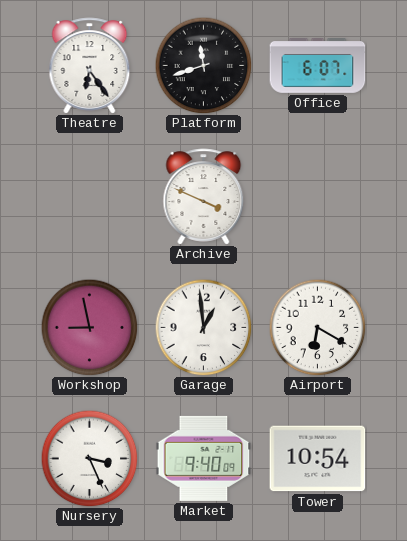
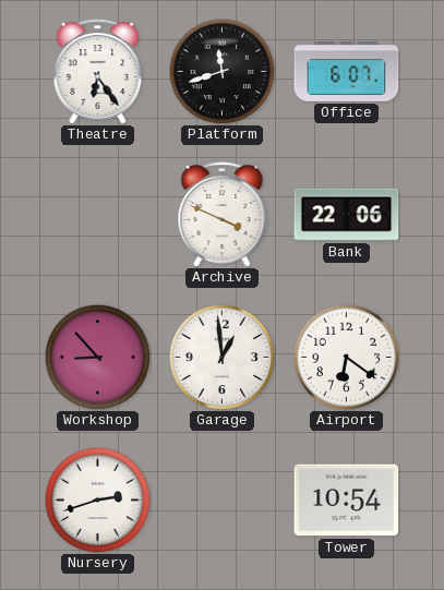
Bank: none -> 22:06
Workshop: 8:58 -> 8:53
Airport: 6:20 -> 6:21
Nursery: 3:26 -> 2:42
Market: 9:40 -> none
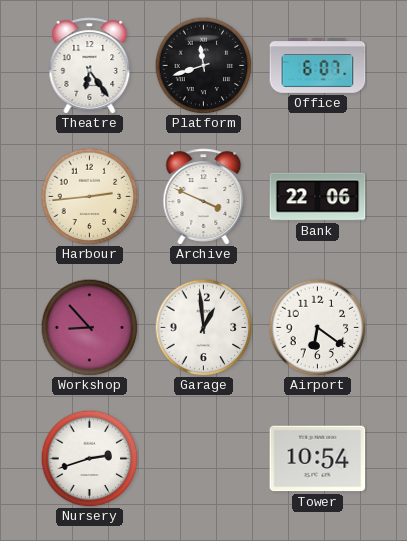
Harbour: none -> 2:44
